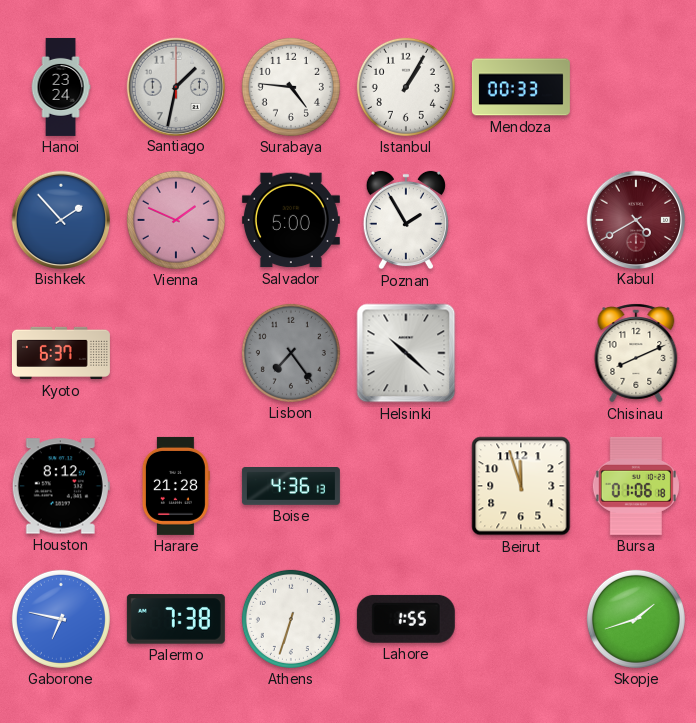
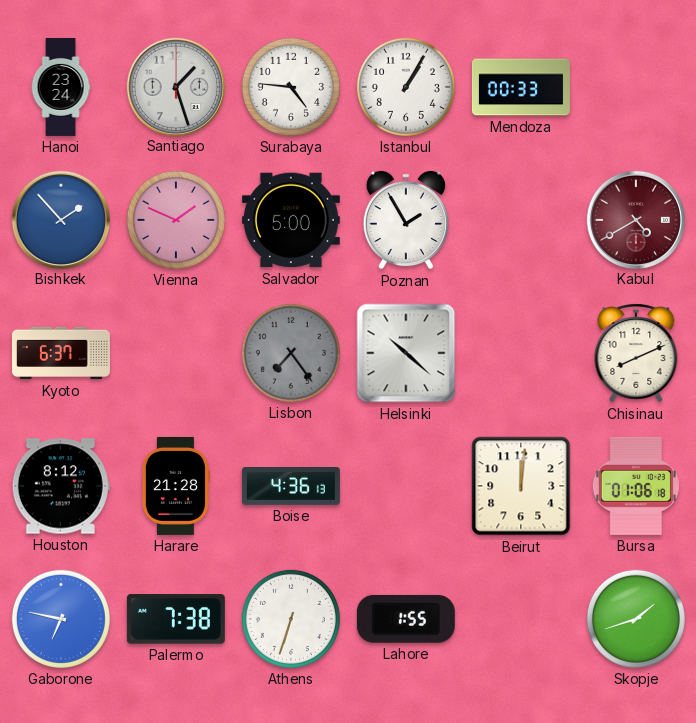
Santiago: 1:32 -> 1:27
Beirut: 11:57 -> 12:01
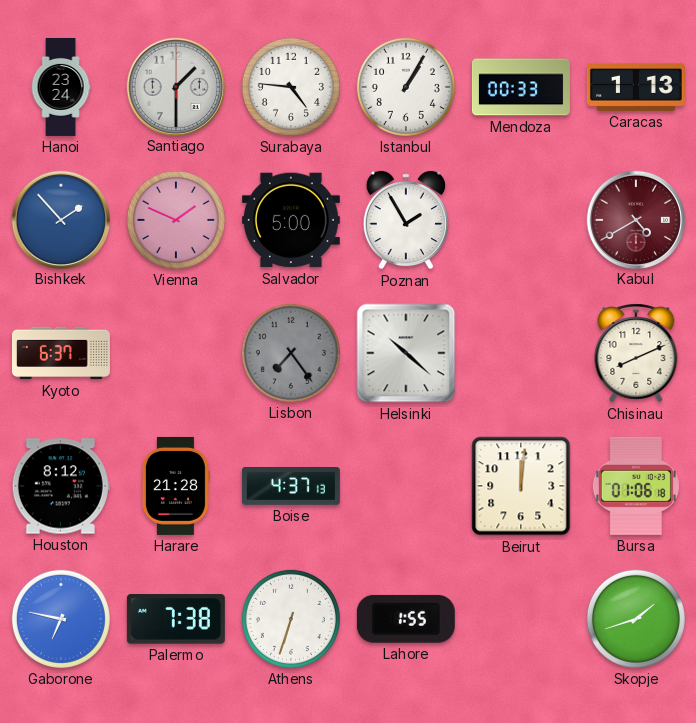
Santiago: 1:27 -> 1:30
Caracas: none -> 1:13
Boise: 4:36 -> 4:37
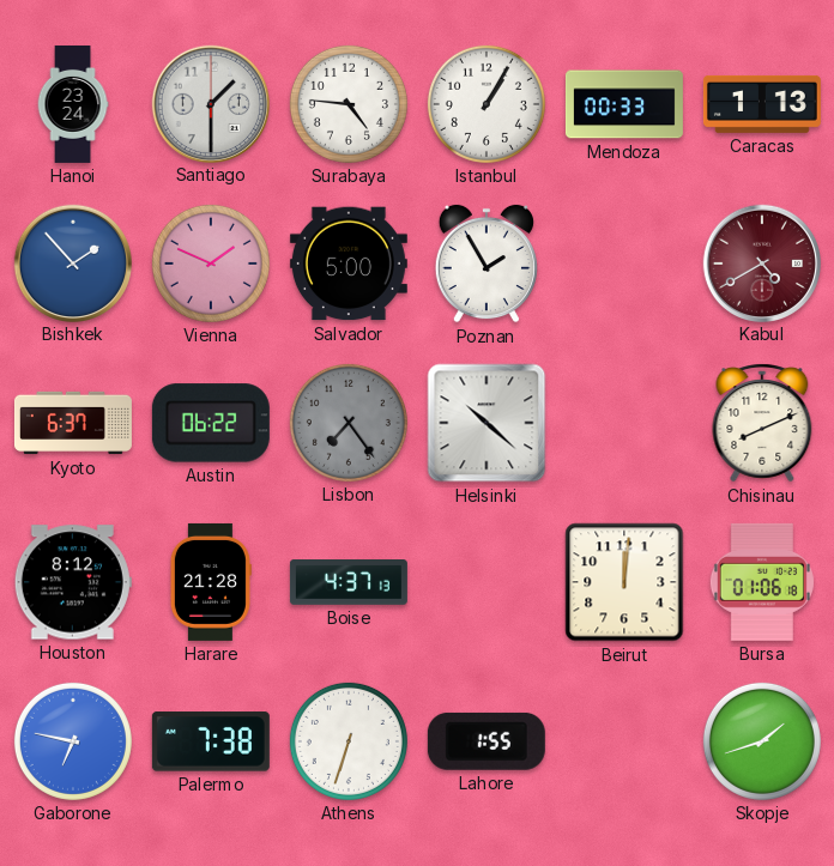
Austin: none -> 06:22
